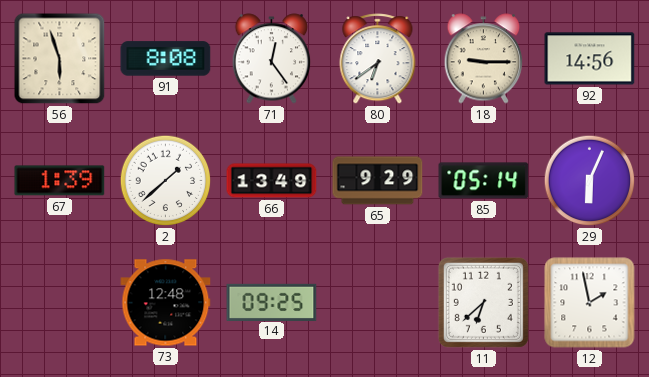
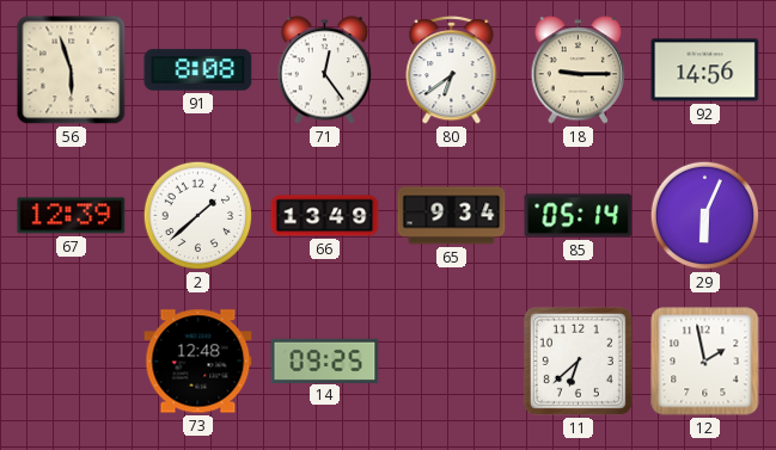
67: 1:39 -> 12:39
65: 9:29 -> 9:34
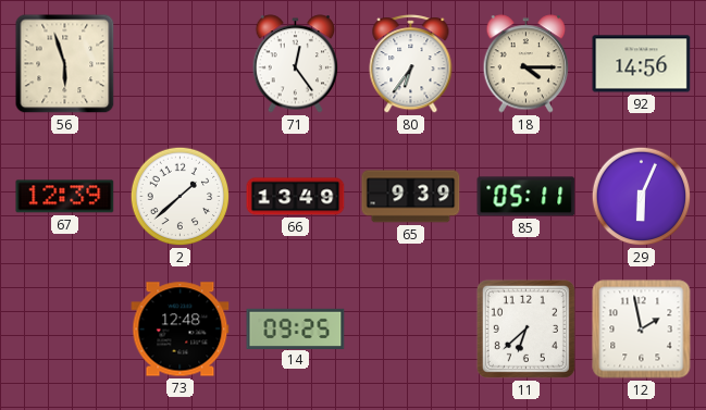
91: 8:08 -> none
80: 6:39 -> 6:36
18: 9:15 -> 4:15
65: 9:34 -> 9:39
85: 05:14 -> 05:11
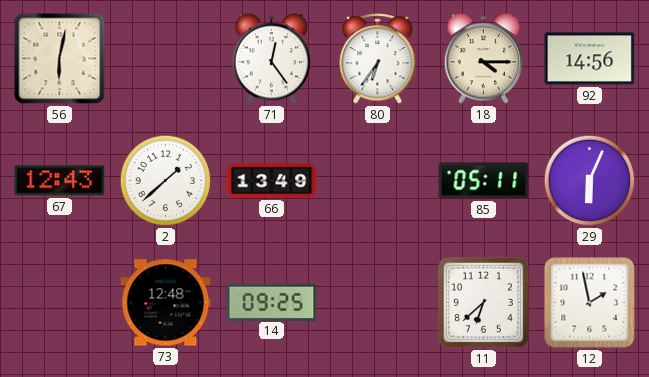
56: 5:57 -> 6:02
67: 12:39 -> 12:43
65: 9:39 -> none
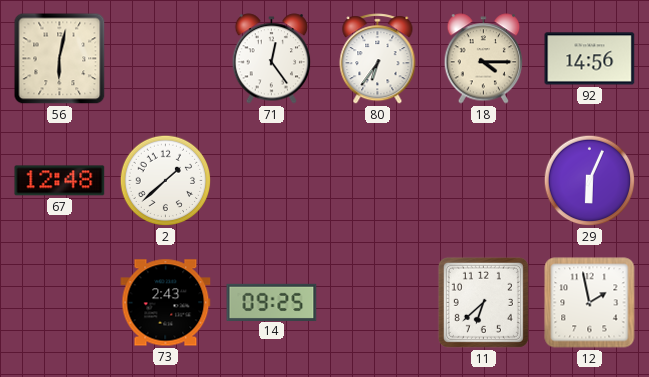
67: 12:43 -> 12:48
66: 13:49 -> none
85: 05:11 -> none
73: 12:48 -> 2:43
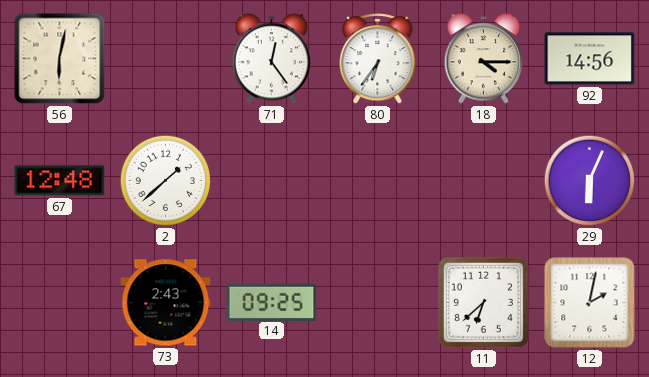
12: 1:58 -> 2:02
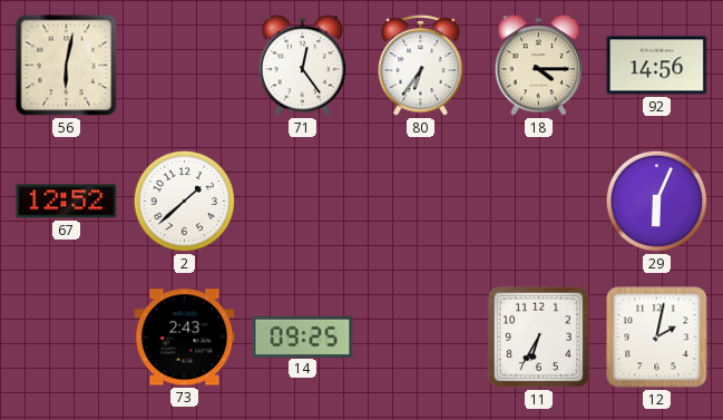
67: 12:48 -> 12:52
11: 6:38 -> 6:35
